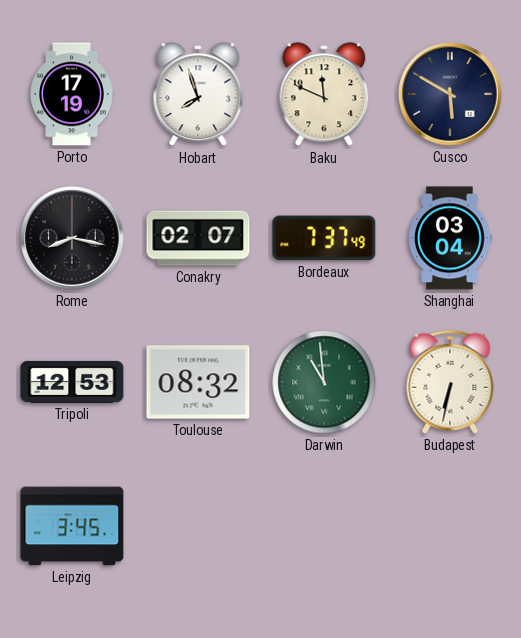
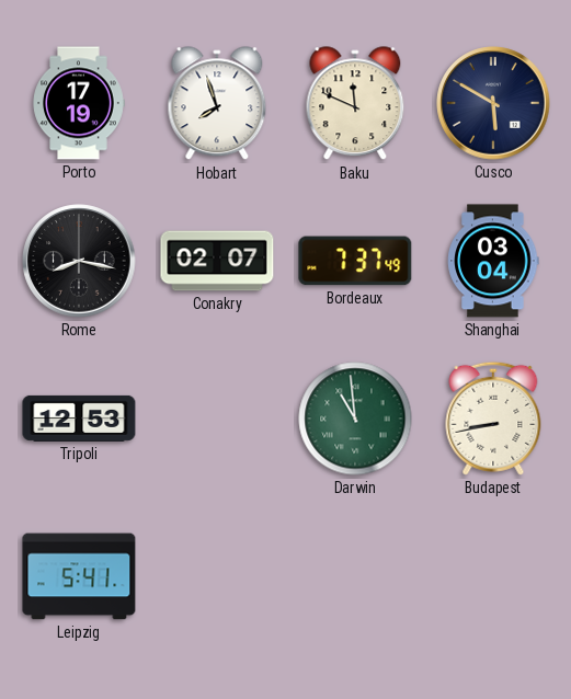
Toulouse: 08:32 -> none
Budapest: 6:32 -> 8:43
Leipzig: 3:45 -> 5:41
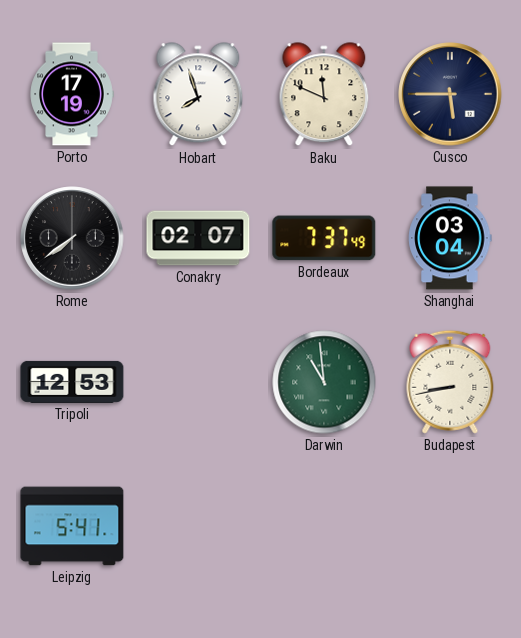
Cusco: 5:50 -> 5:45
Rome: 8:17 -> 7:39
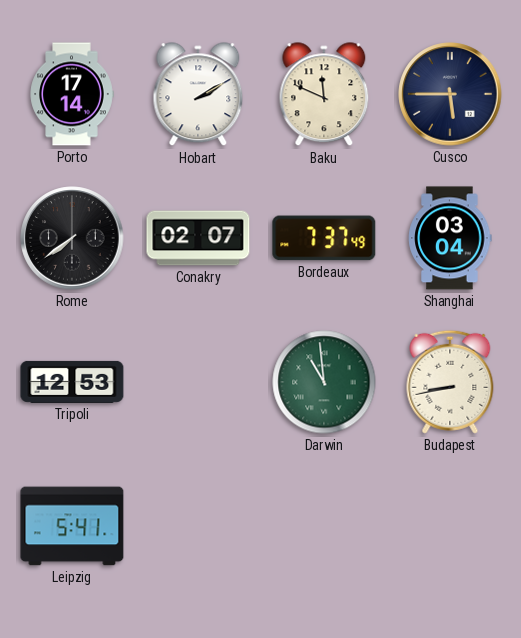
Porto: 17:19 -> 17:14
Hobart: 7:57 -> 2:10
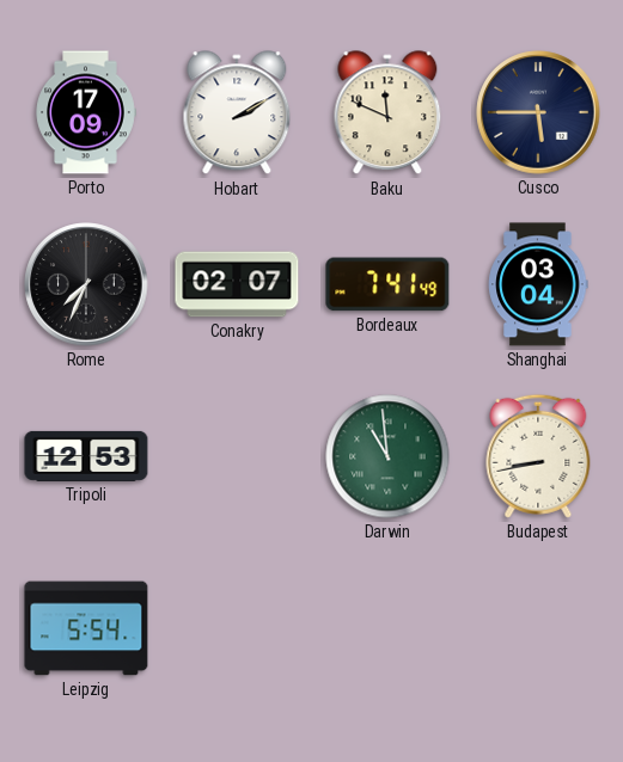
Porto: 17:14 -> 17:09
Rome: 7:39 -> 7:34
Bordeaux: 7:37 -> 7:41
Leipzig: 5:41 -> 5:54
